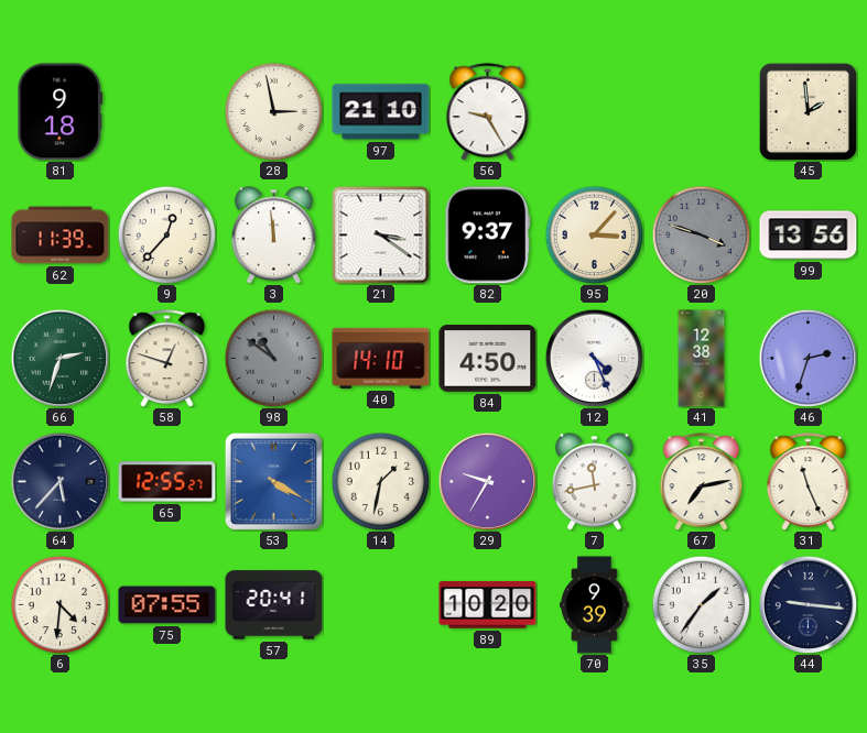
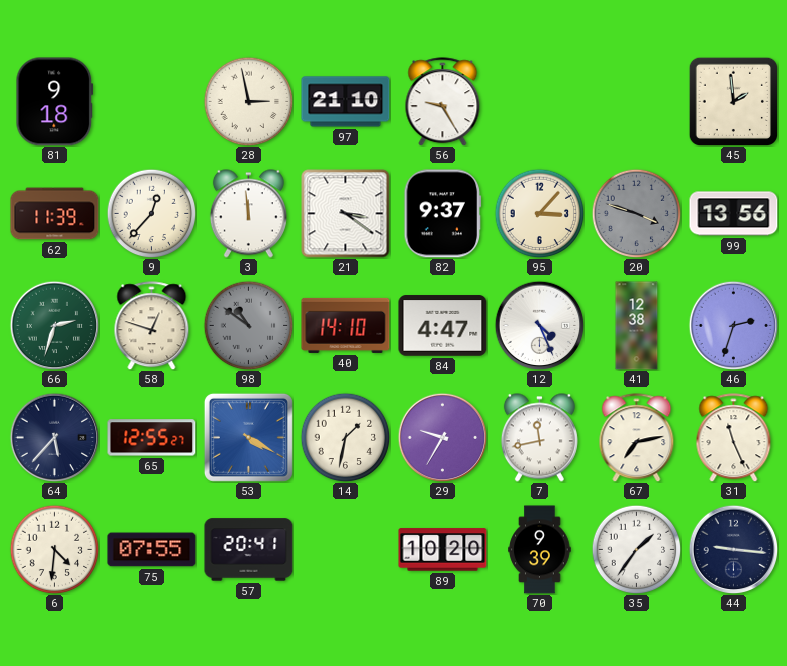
84: 4:50 -> 4:47
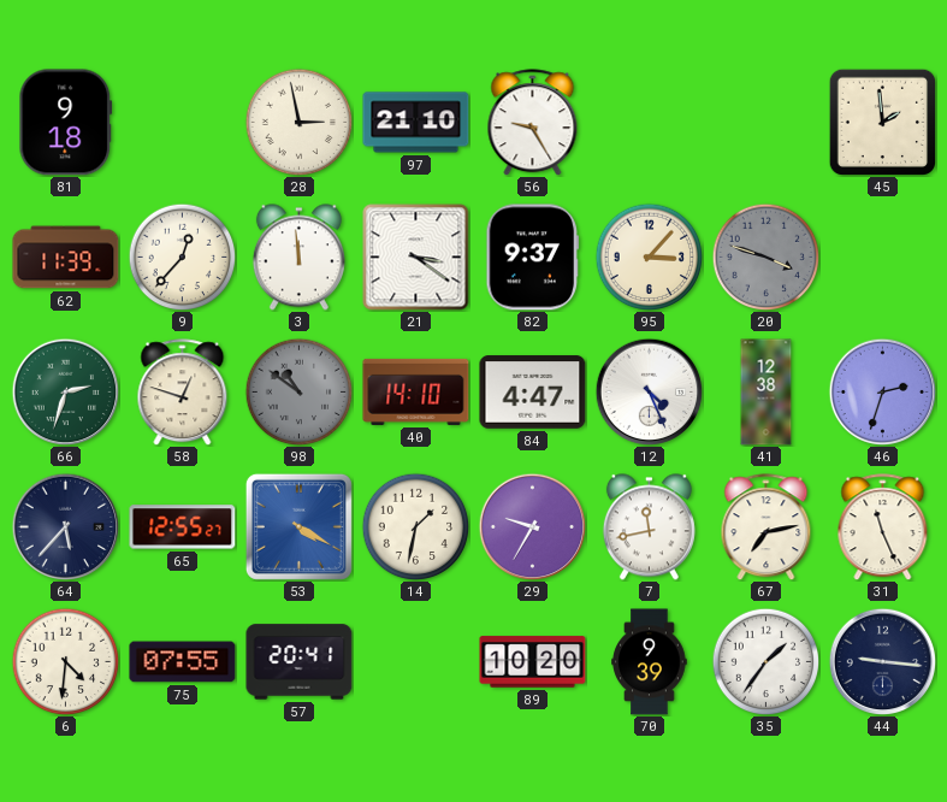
99: 13:56 -> none
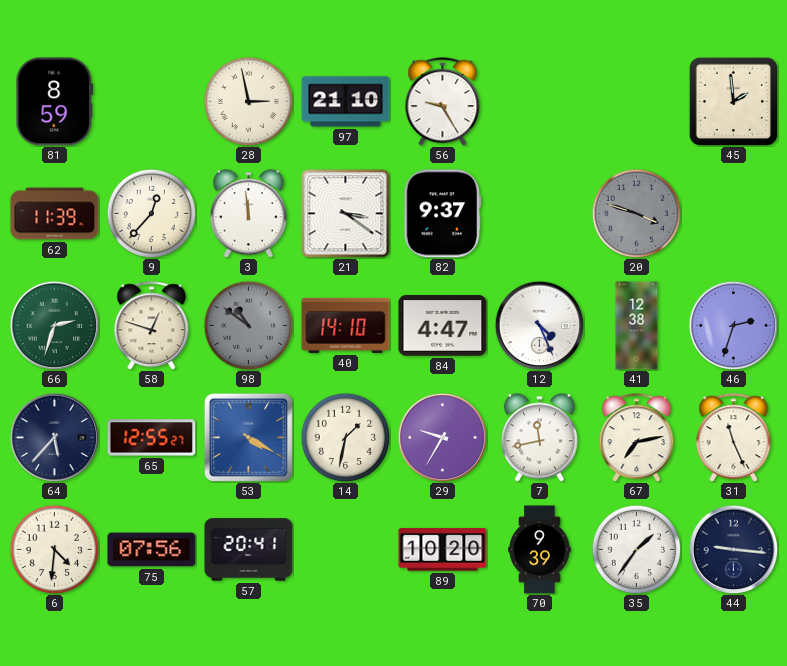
81: 9:18 -> 8:59
95: 3:07 -> none
75: 07:55 -> 07:56
